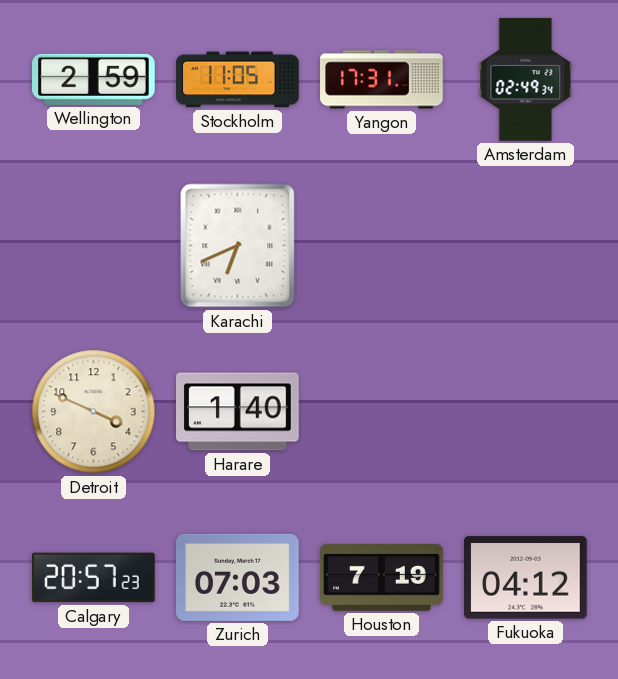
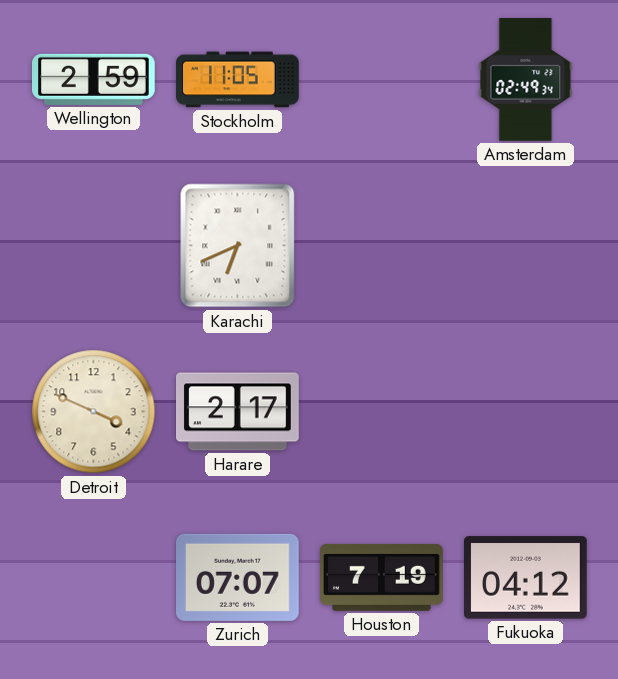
Yangon: 17:31 -> none
Harare: 1:40 -> 2:17
Calgary: 20:57 -> none
Zurich: 07:03 -> 07:07
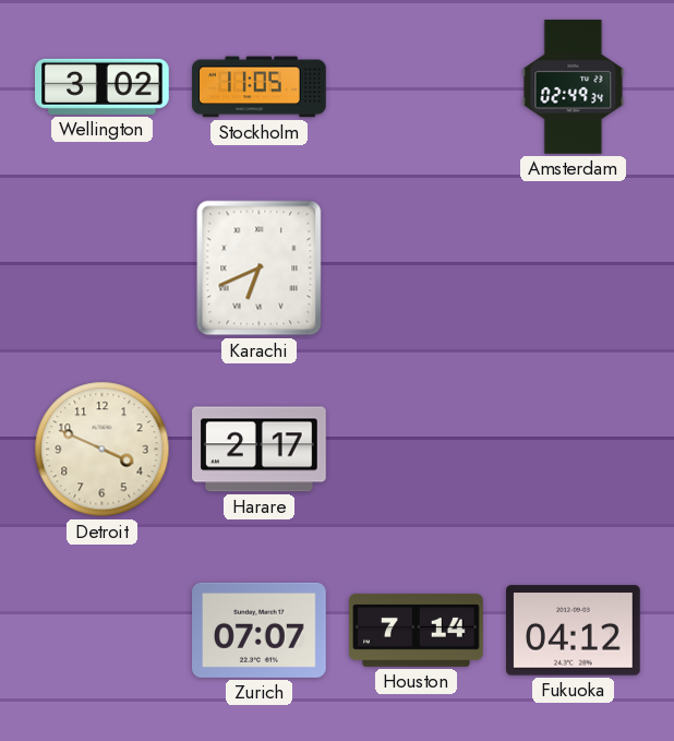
Wellington: 2:59 -> 3:02
Houston: 7:19 -> 7:14
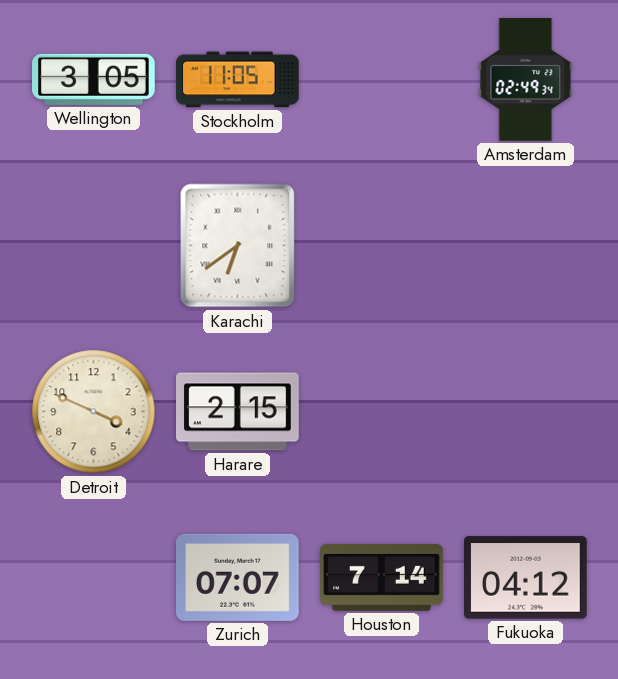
Wellington: 3:02 -> 3:05
Karachi: 6:41 -> 6:39
Harare: 2:17 -> 2:15
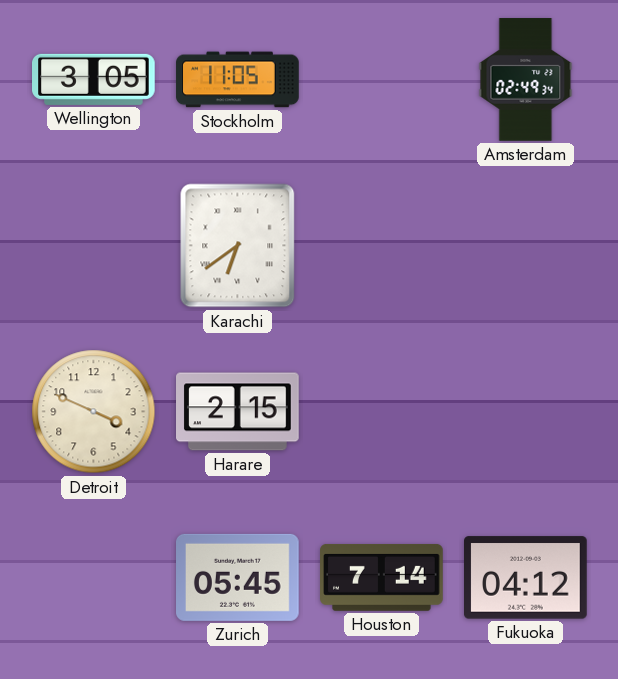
Zurich: 07:07 -> 05:45
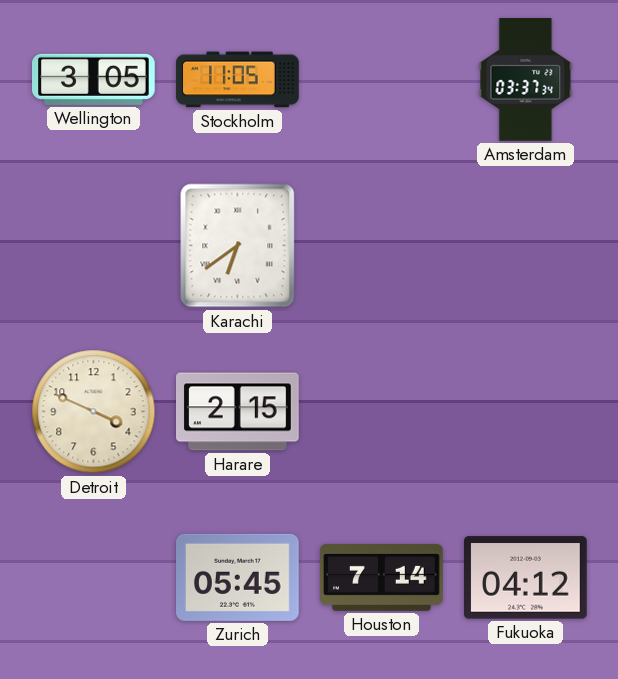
Amsterdam: 02:49 -> 03:37
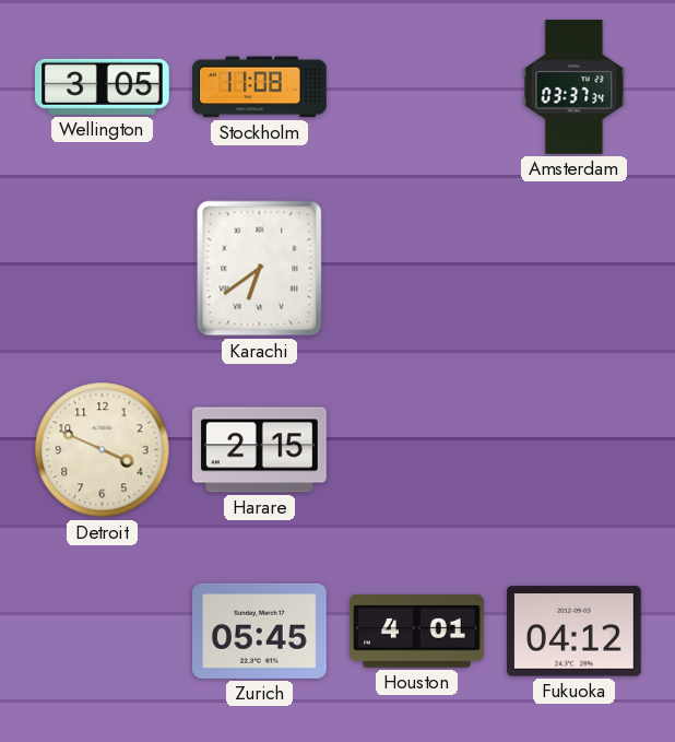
Stockholm: 11:05 -> 11:08
Houston: 7:14 -> 4:01
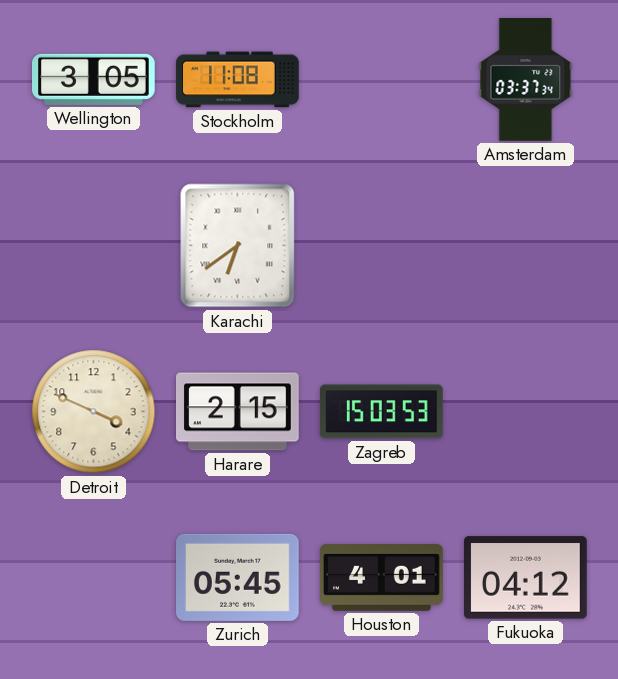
Zagreb: none -> 15:03
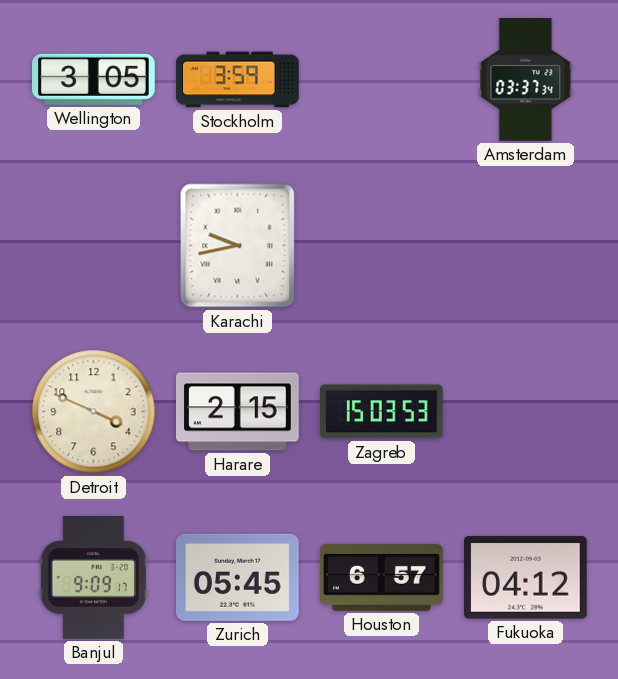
Stockholm: 11:08 -> 3:59
Karachi: 6:39 -> 9:43
Banjul: none -> 9:09
Houston: 4:01 -> 6:57
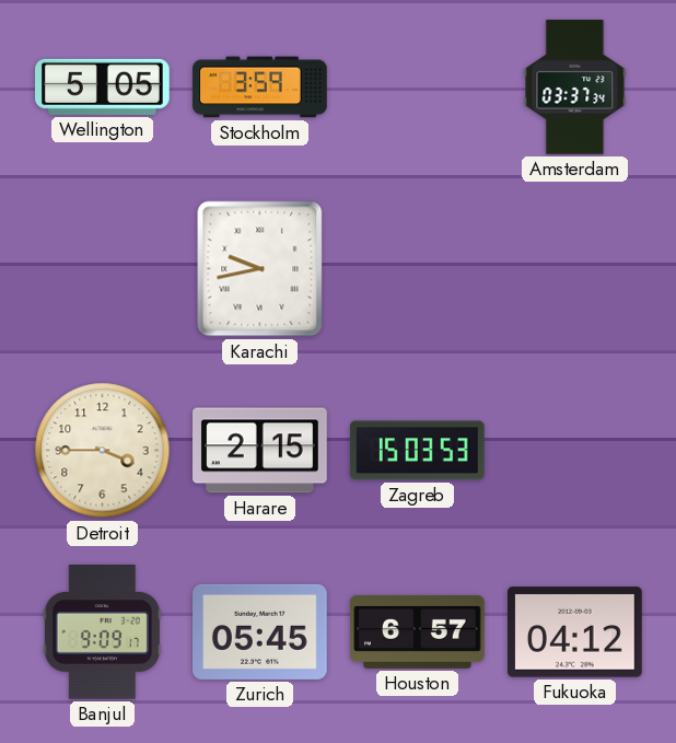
Wellington: 3:05 -> 5:05
Detroit: 3:49 -> 3:45
